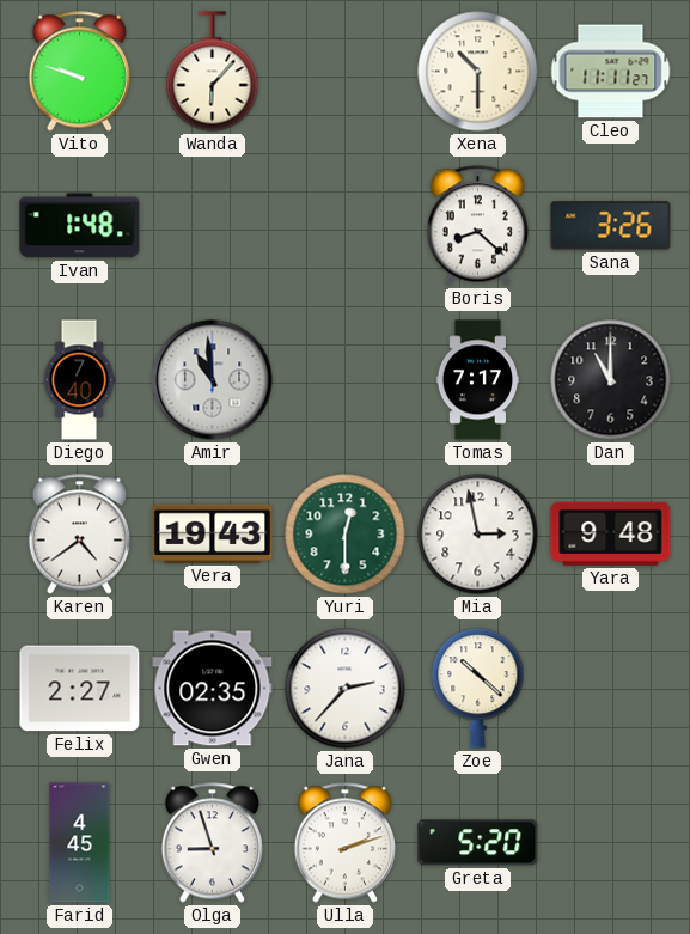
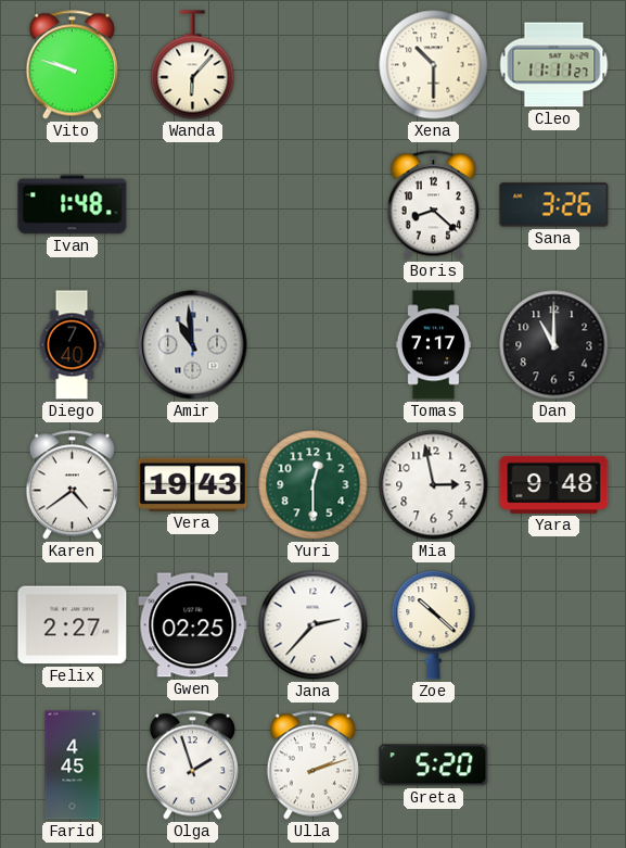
Gwen: 02:35 -> 02:25
Olga: 8:57 -> 1:57
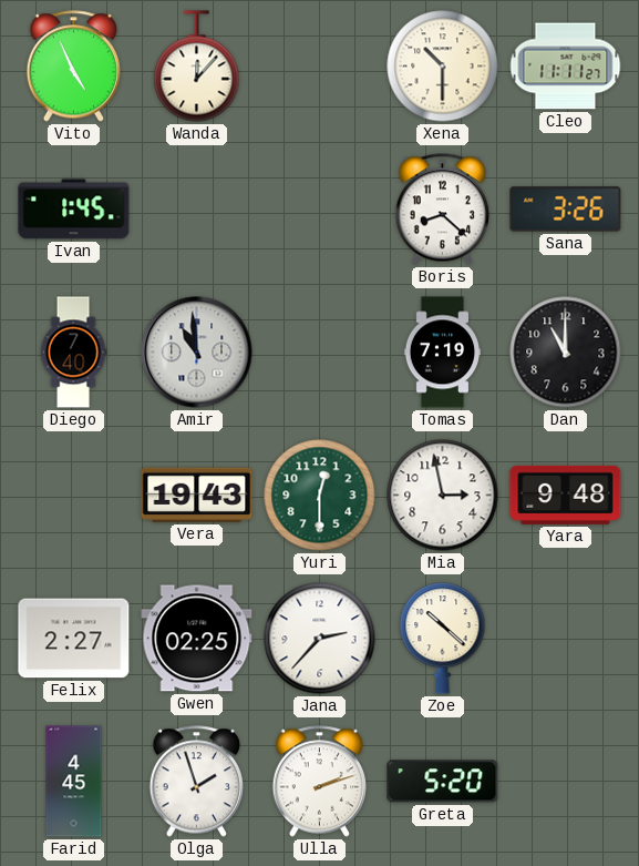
Vito: 9:48 -> 4:56
Wanda: 6:07 -> 12:07
Ivan: 1:48 -> 1:45
Tomas: 7:17 -> 7:19
Karen: 4:39 -> none
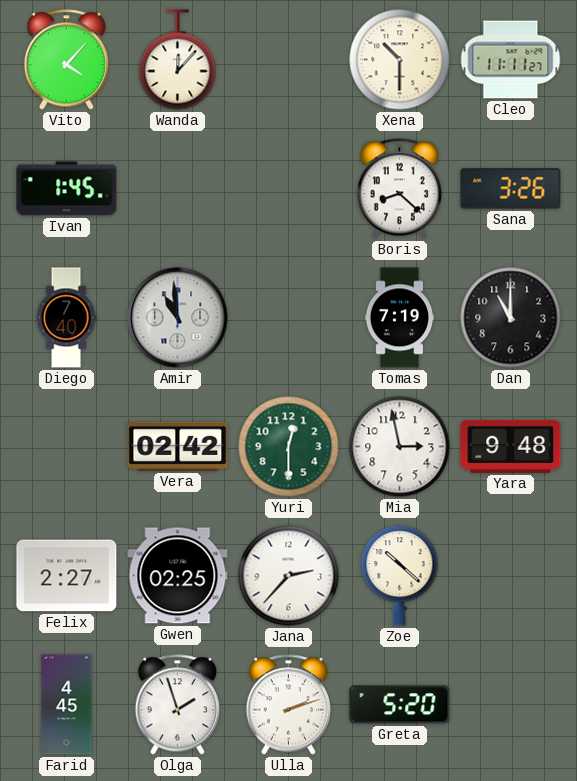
Vito: 4:56 -> 4:07
Vera: 19:43 -> 02:42
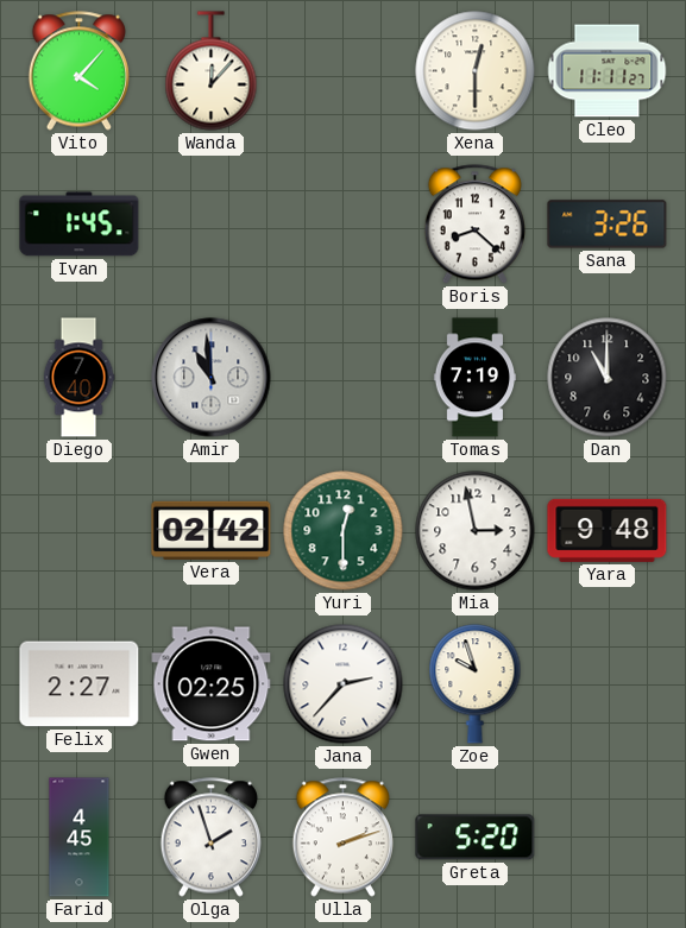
Xena: 10:30 -> 12:30
Zoe: 10:22 -> 9:57
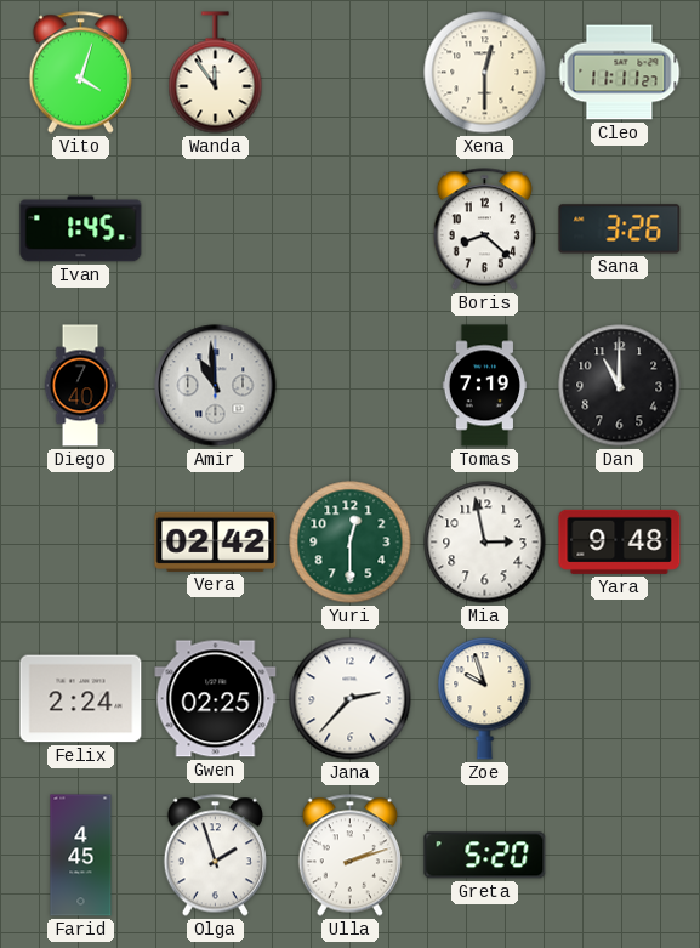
Vito: 4:07 -> 4:03
Wanda: 12:07 -> 11:54
Felix: 2:27 -> 2:24
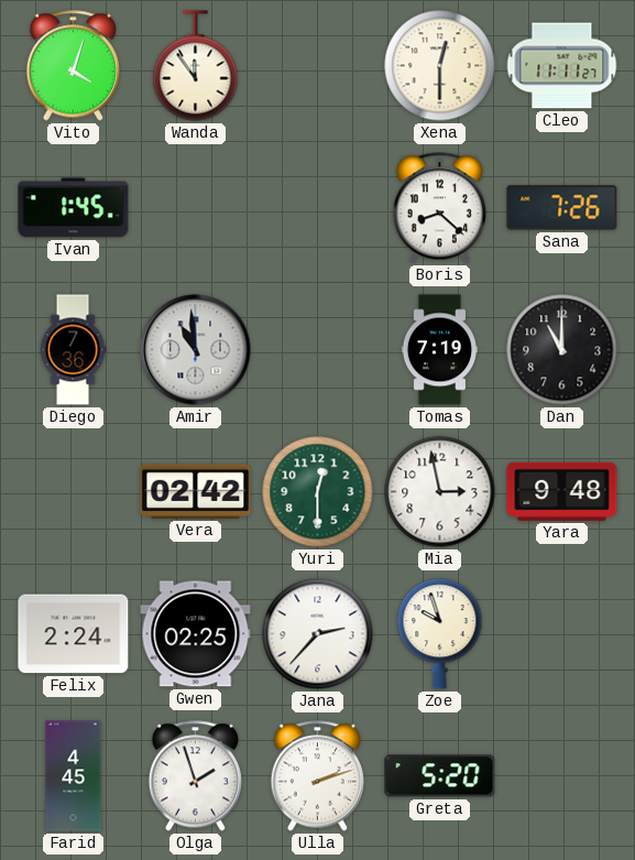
Sana: 3:26 -> 7:26
Diego: 7:40 -> 7:36
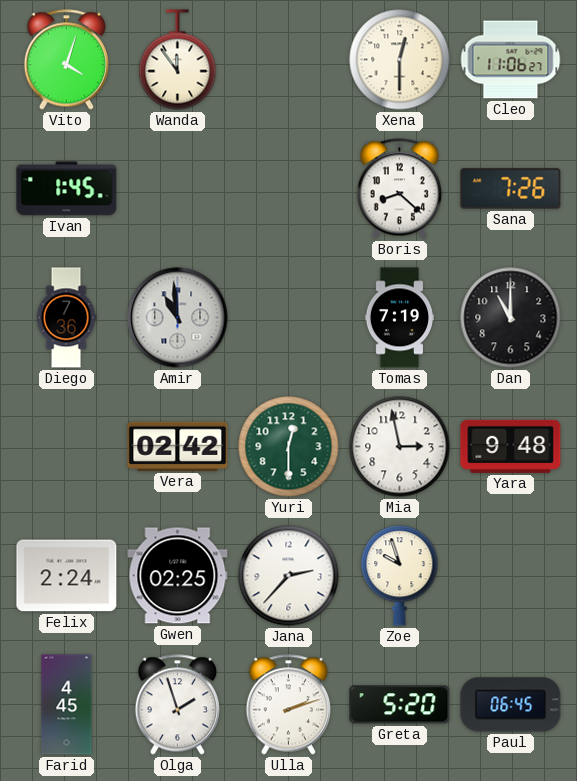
Cleo: 11:11 -> 11:06
Paul: none -> 06:45
